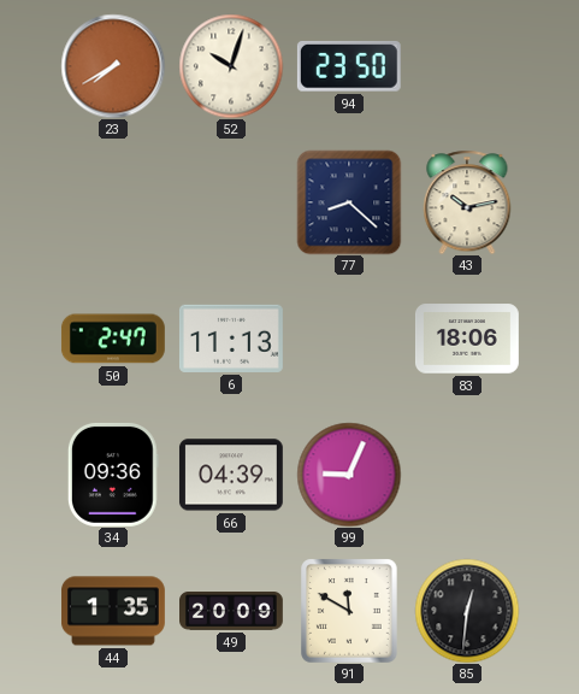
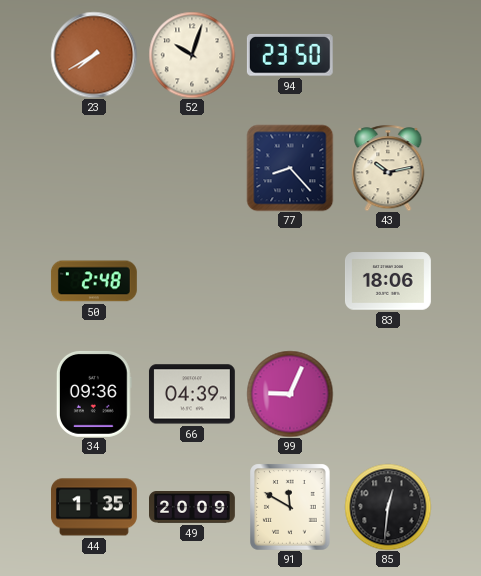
77: 8:22 -> 8:23
50: 2:47 -> 2:48
6: 11:13 -> none
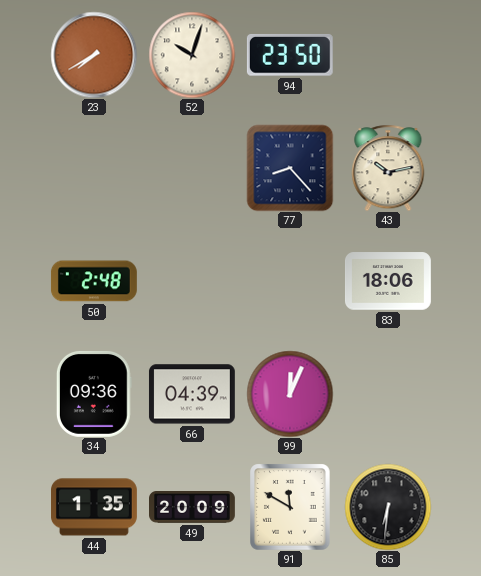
99: 9:04 -> 12:04
85: 12:31 -> 6:31
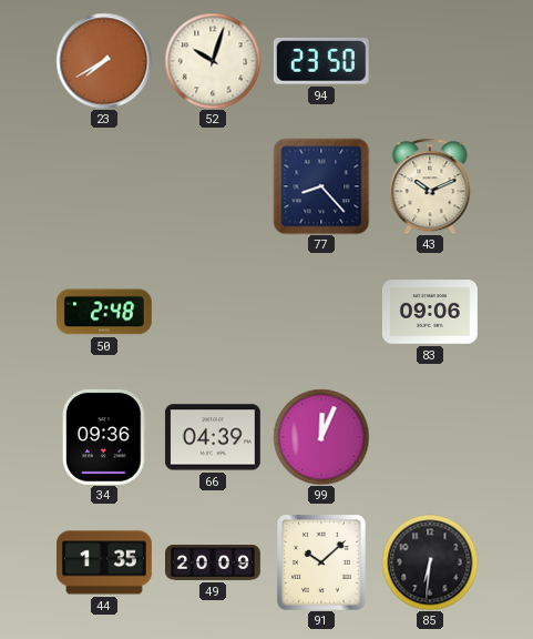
43: 10:13 -> 10:11
83: 18:06 -> 09:06
91: 11:50 -> 10:08
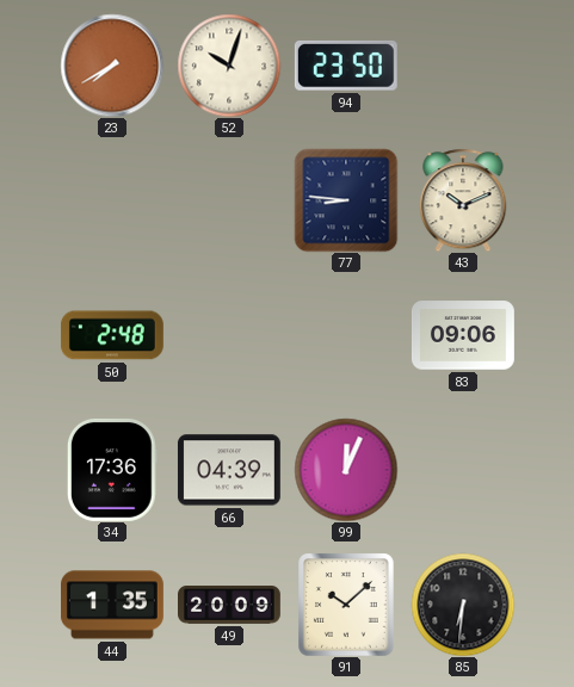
77: 8:23 -> 8:46
34: 09:36 -> 17:36
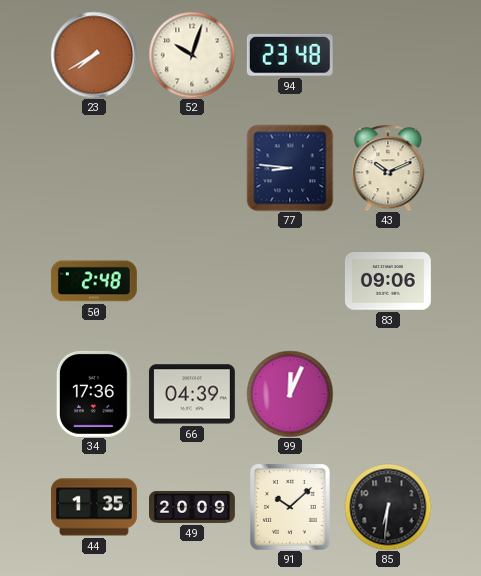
94: 23:50 -> 23:48
